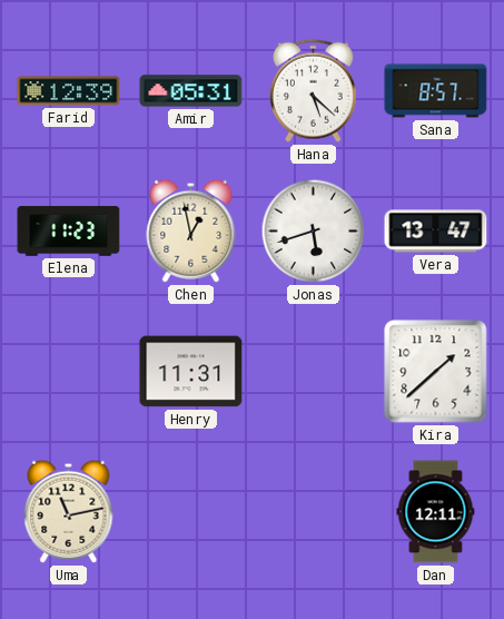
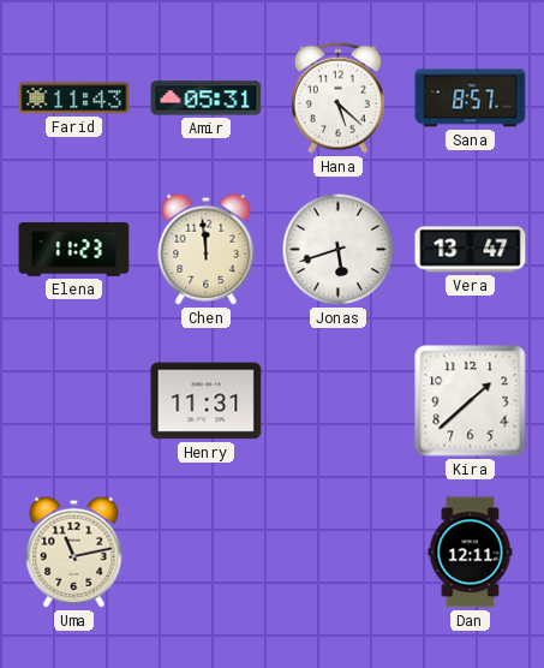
Farid: 12:39 -> 11:43
Chen: 12:58 -> 11:59
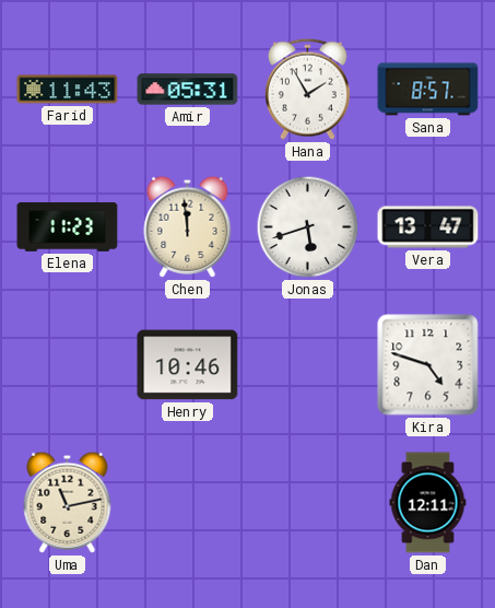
Hana: 5:22 -> 1:55
Henry: 11:31 -> 10:46
Kira: 1:38 -> 4:48
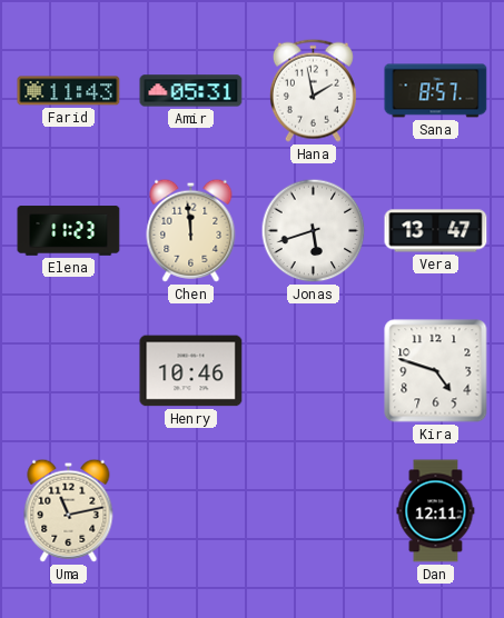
Hana: 1:55 -> 1:58
